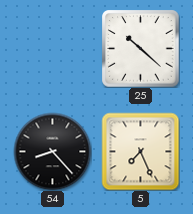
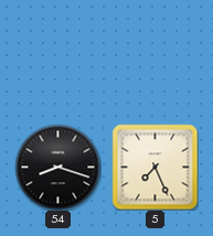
25: 10:22 -> none
54: 8:23 -> 8:18
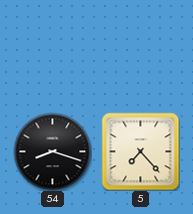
5: 7:26 -> 7:23
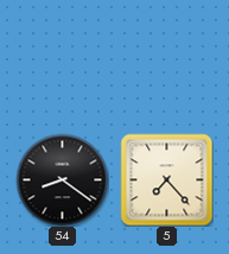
54: 8:18 -> 8:21
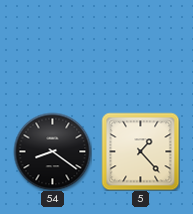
5: 7:23 -> 1:23
